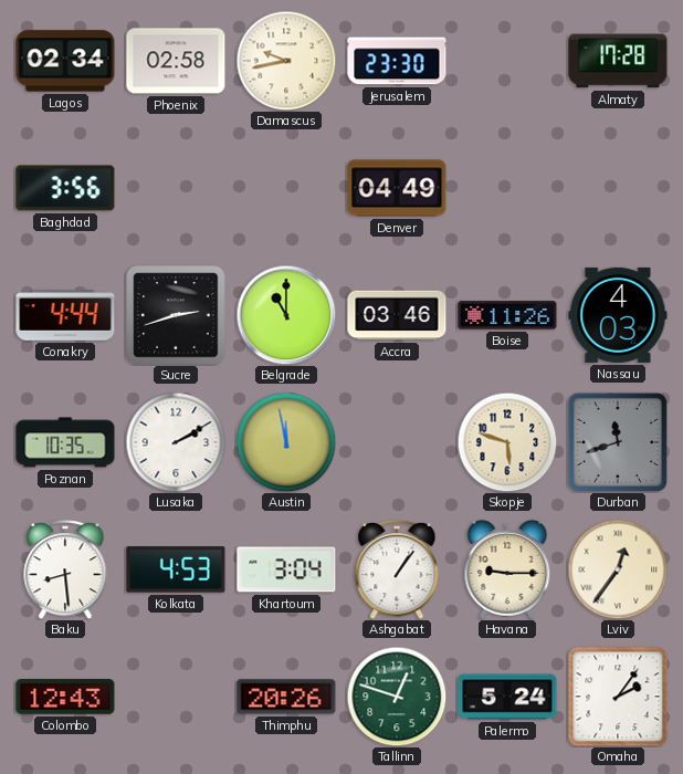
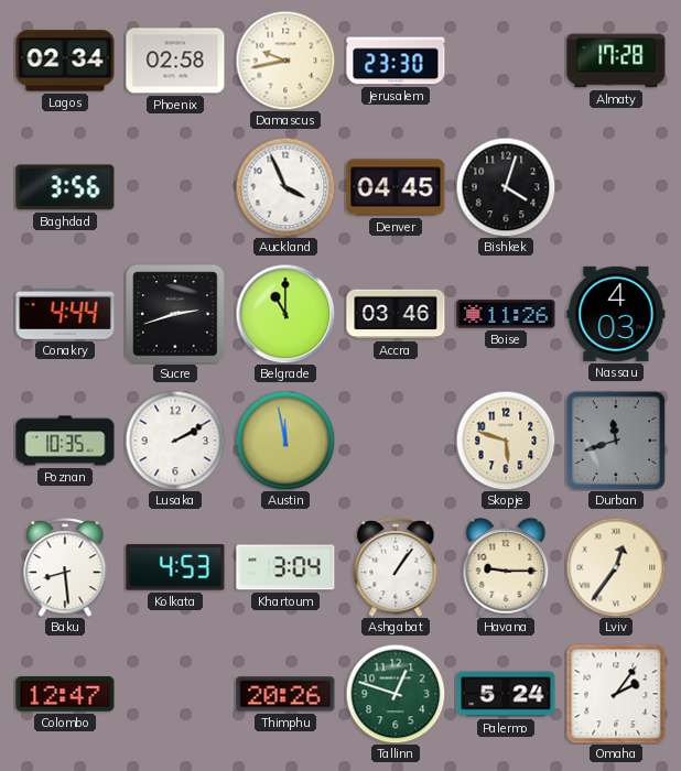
Auckland: none -> 3:56
Denver: 04:49 -> 04:45
Bishkek: none -> 4:03
Colombo: 12:43 -> 12:47
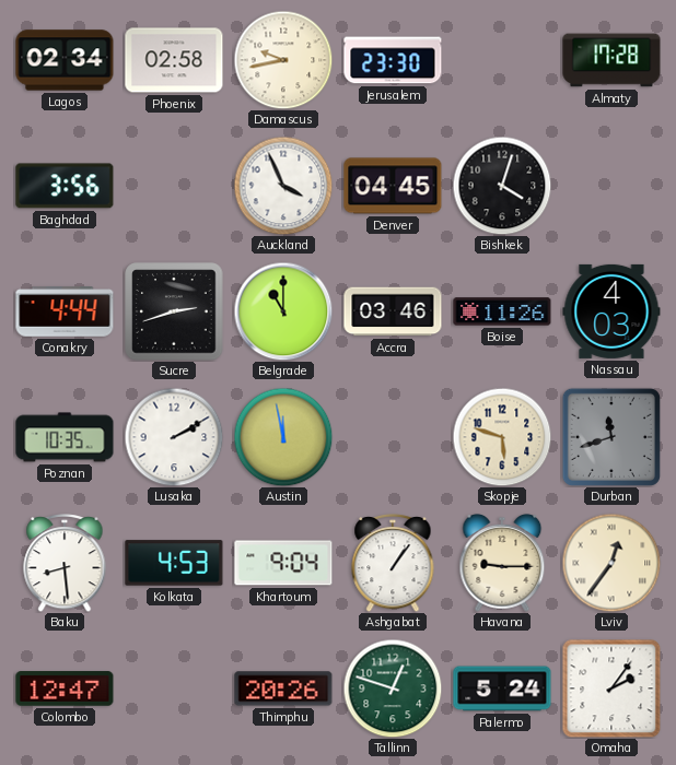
Khartoum: 3:04 -> 9:04
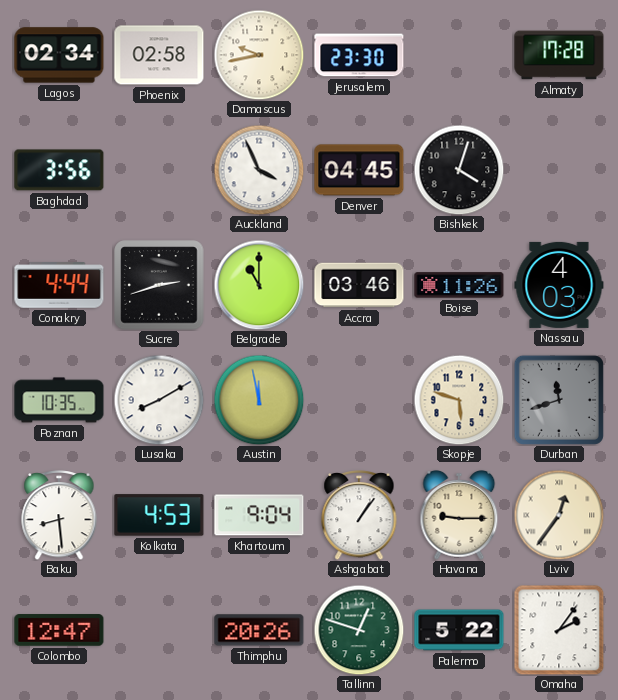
Lusaka: 2:10 -> 8:10
Palermo: 5:24 -> 5:22
